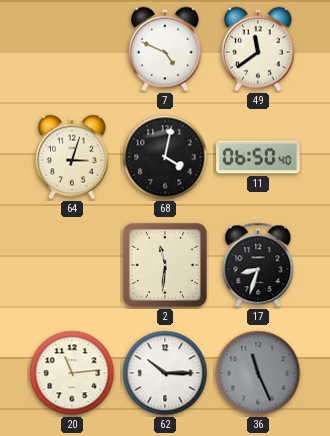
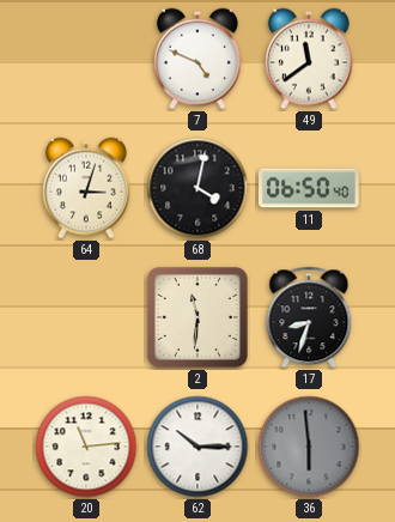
36: 11:26 -> 5:59
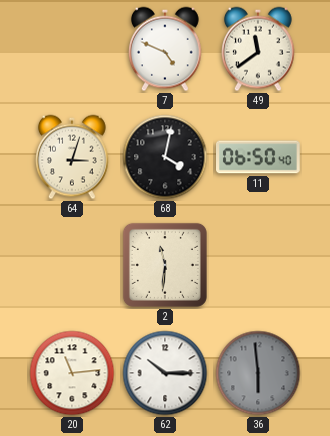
17: 8:33 -> none
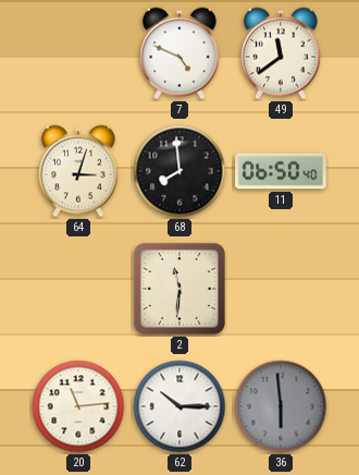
68: 4:02 -> 7:59
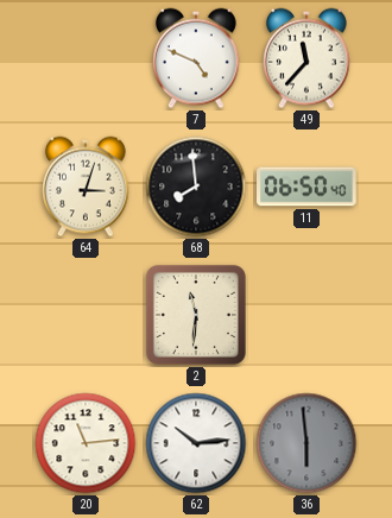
49: 11:39 -> 11:37
62: 10:15 -> 10:14
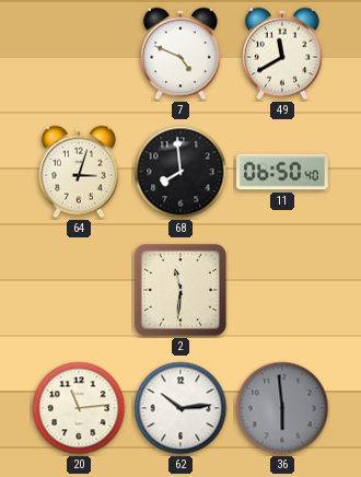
49: 11:37 -> 11:40
